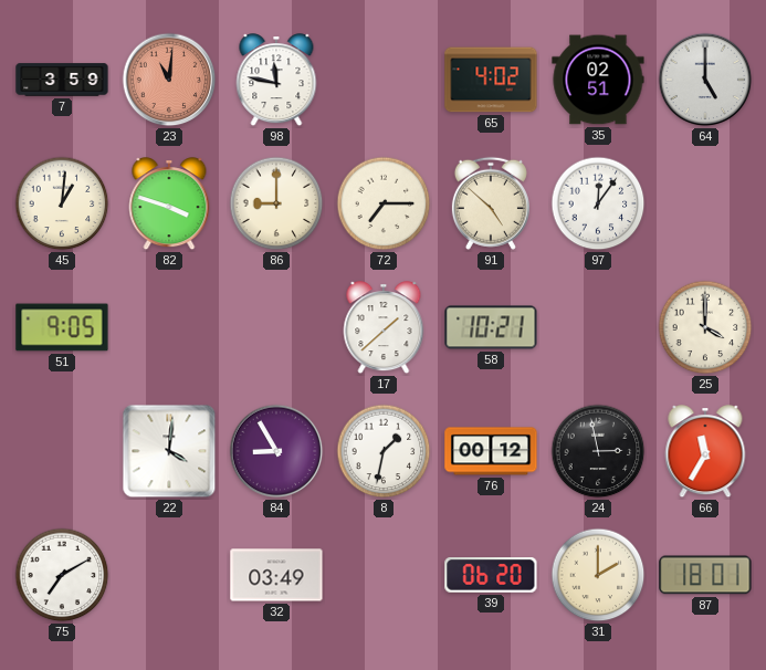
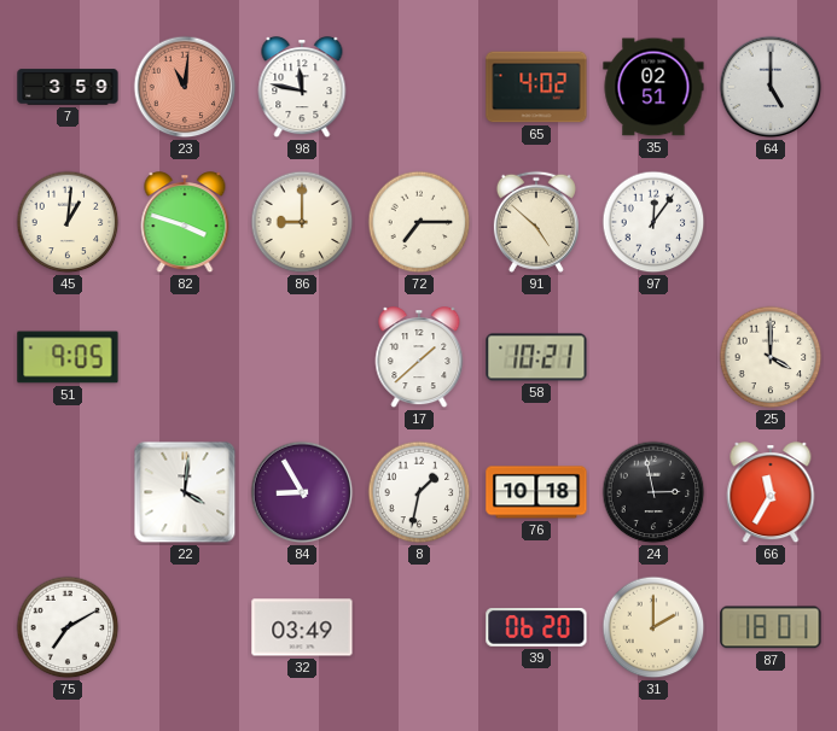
76: 00:12 -> 10:18
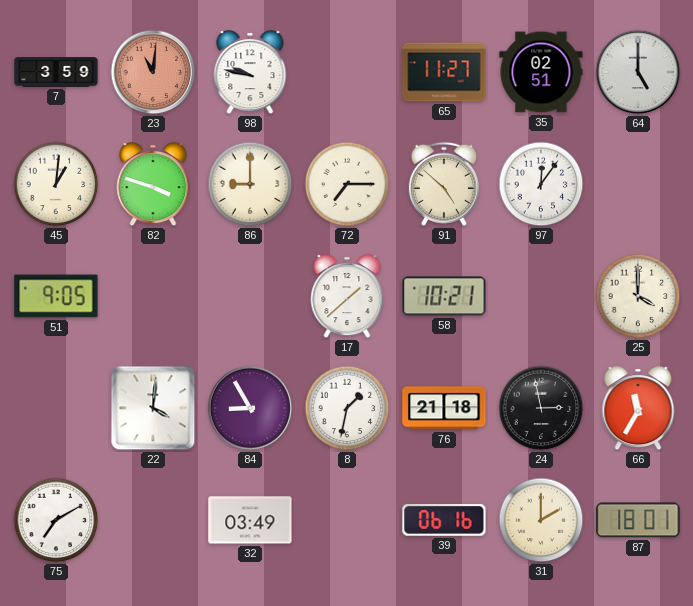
98: 11:47 -> 9:47
65: 4:02 -> 11:27
76: 10:18 -> 21:18
39: 06:20 -> 06:16
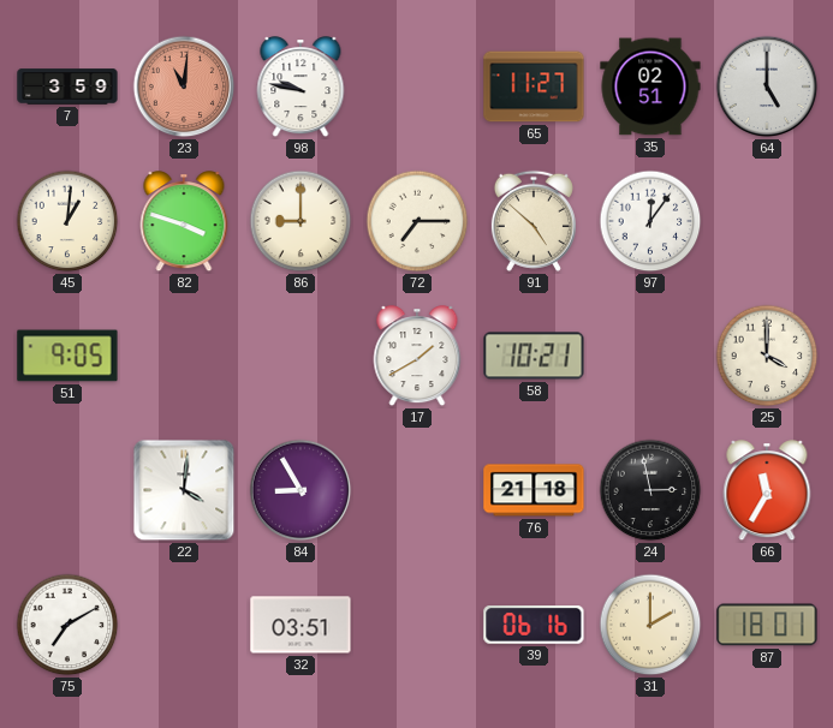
17: 1:38 -> 1:40
8: 1:32 -> none
32: 03:49 -> 03:51
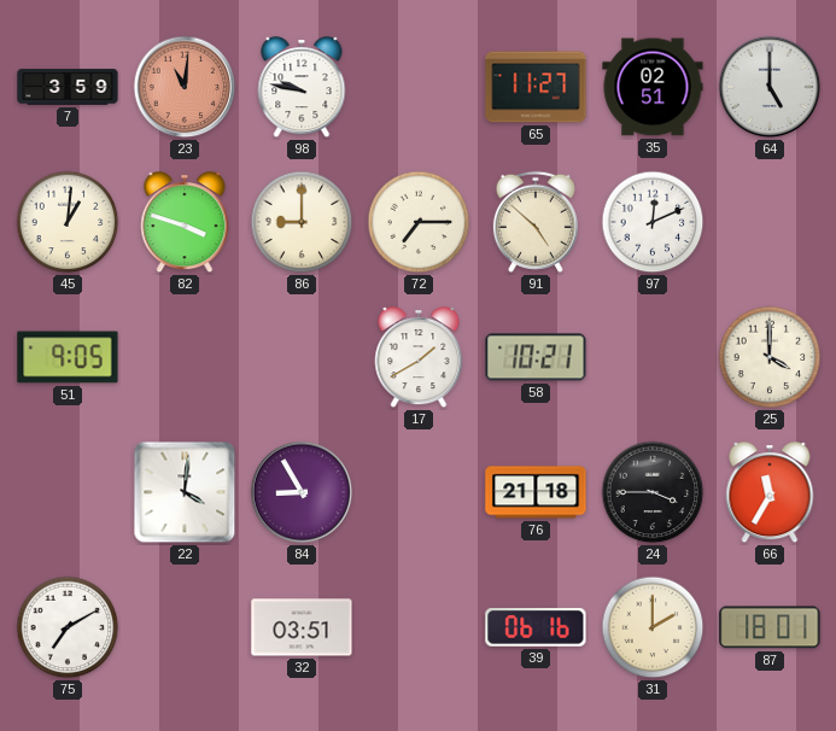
97: 12:06 -> 12:11
24: 2:58 -> 3:45
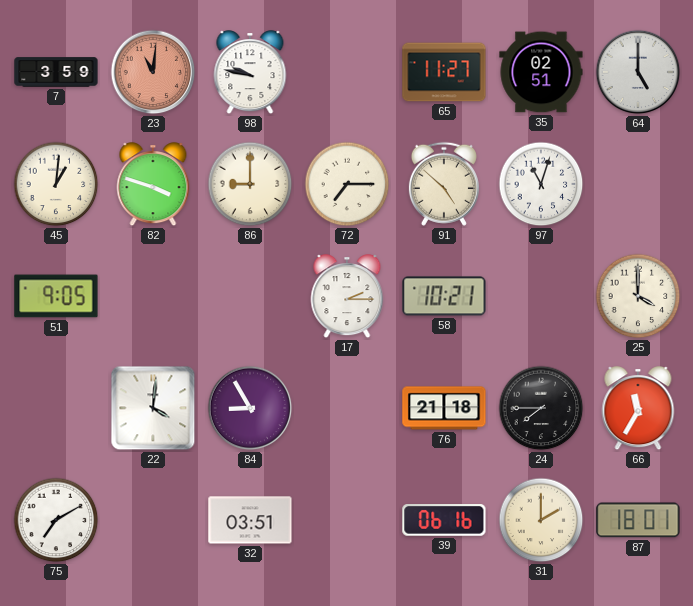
97: 12:11 -> 11:03
17: 1:40 -> 2:15
24: 3:45 -> 7:45
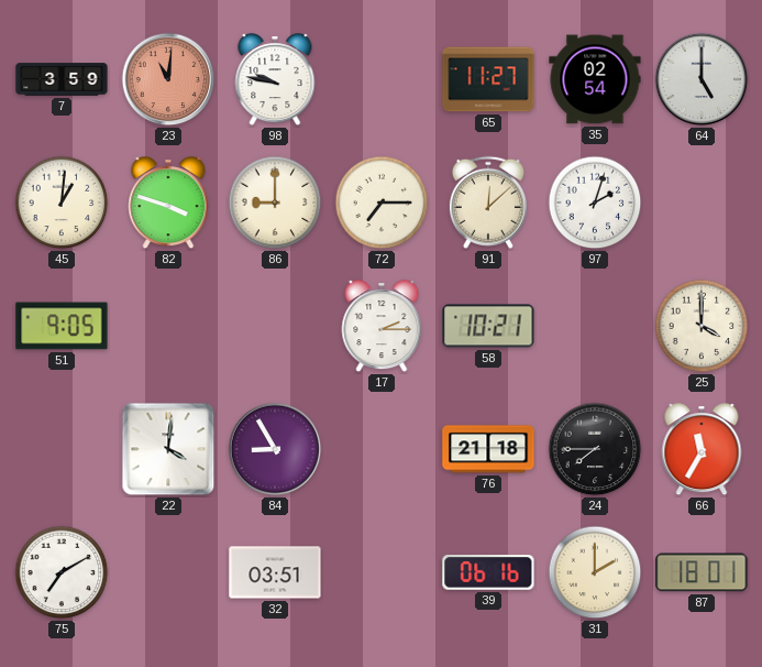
35: 02:51 -> 02:54
91: 4:52 -> 12:08
97: 11:03 -> 2:03
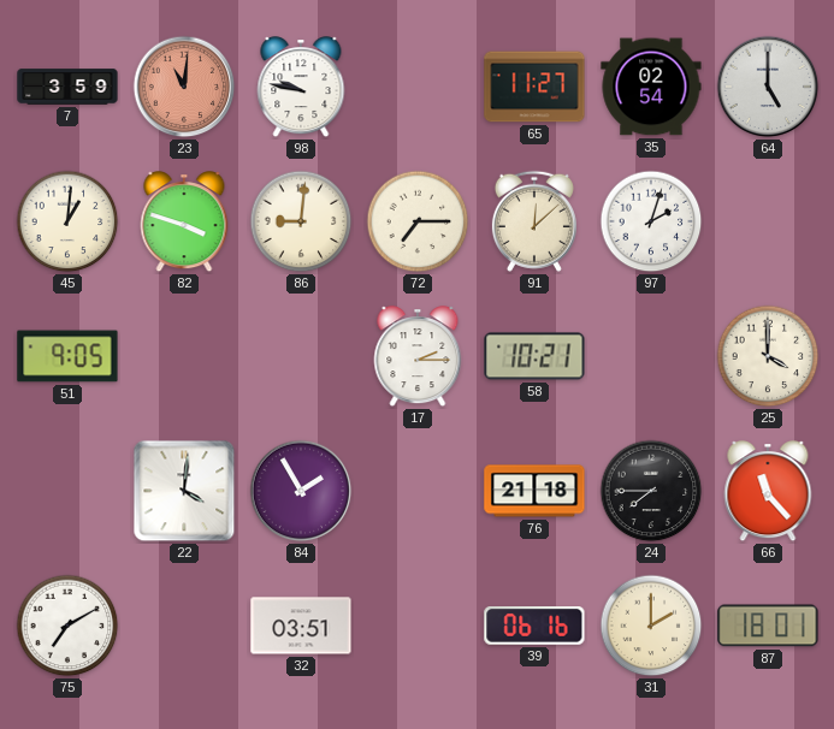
86: 9:00 -> 9:01
84: 8:55 -> 1:55
66: 11:35 -> 11:23
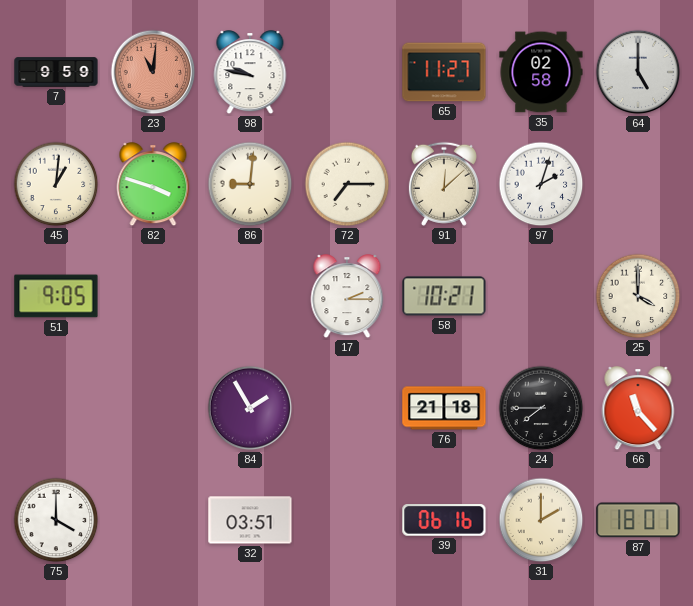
7: 3:59 -> 9:59
35: 02:54 -> 02:58
22: 4:01 -> none
75: 7:10 -> 4:00
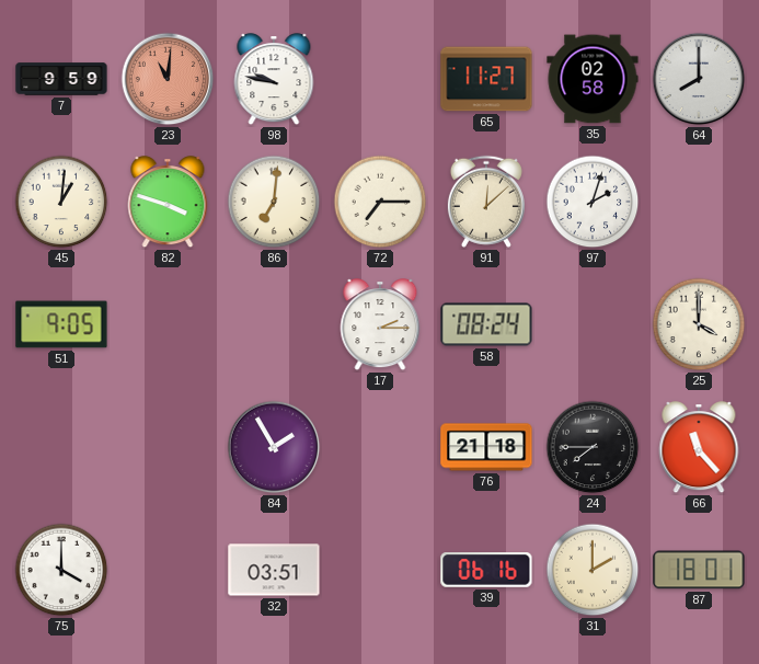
64: 5:00 -> 8:00
86: 9:01 -> 7:01
58: 10:21 -> 08:24
